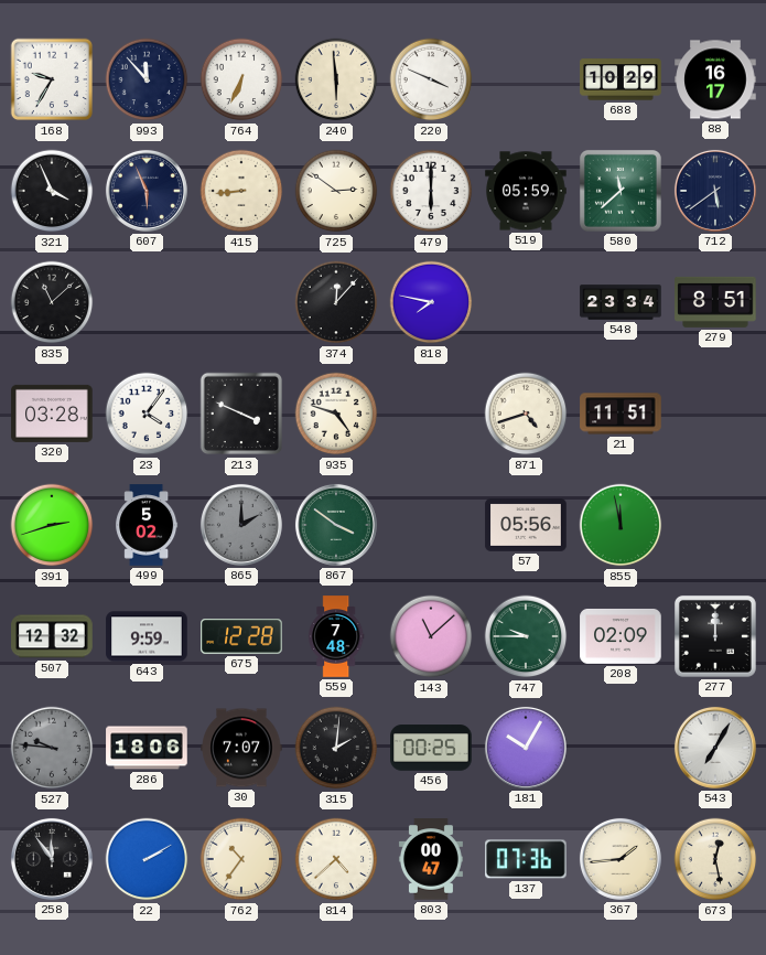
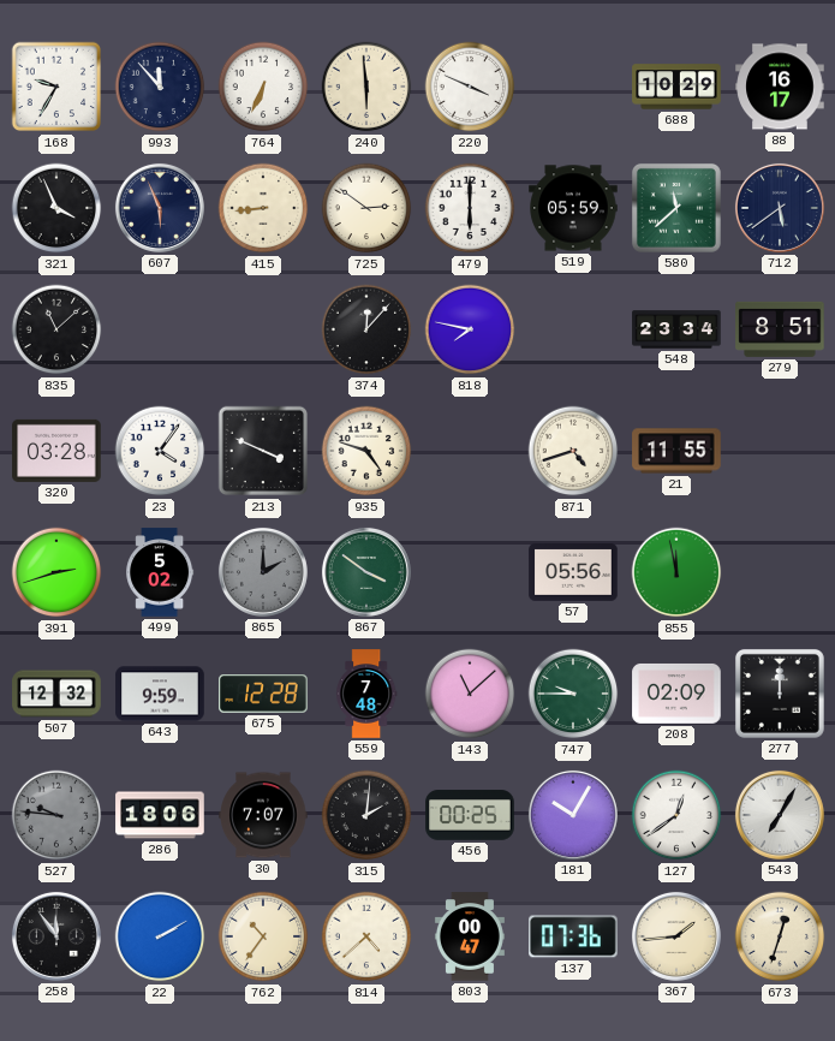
21: 11:51 -> 11:55
127: none -> 12:39
673: 12:28 -> 12:33
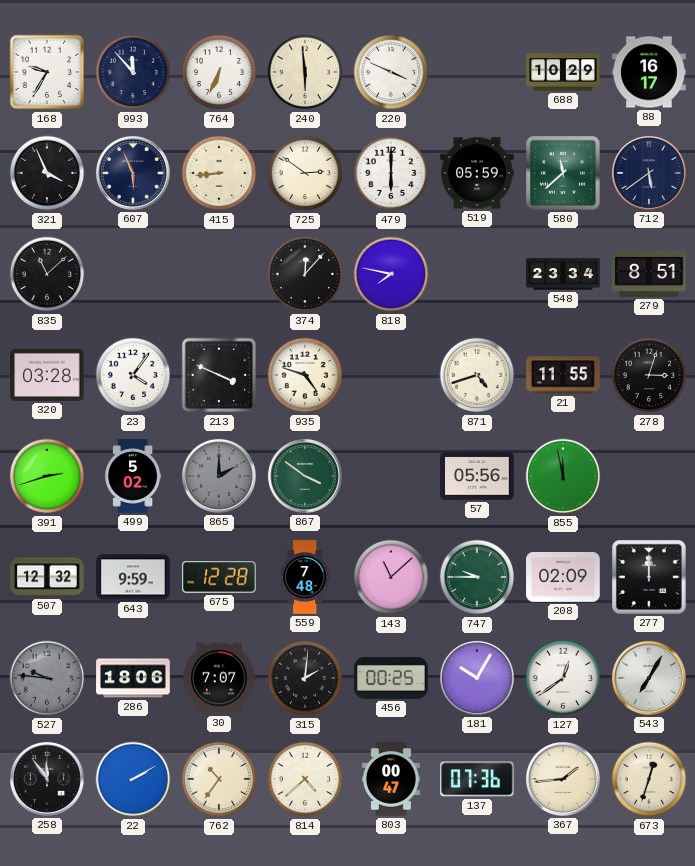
278: none -> 3:03
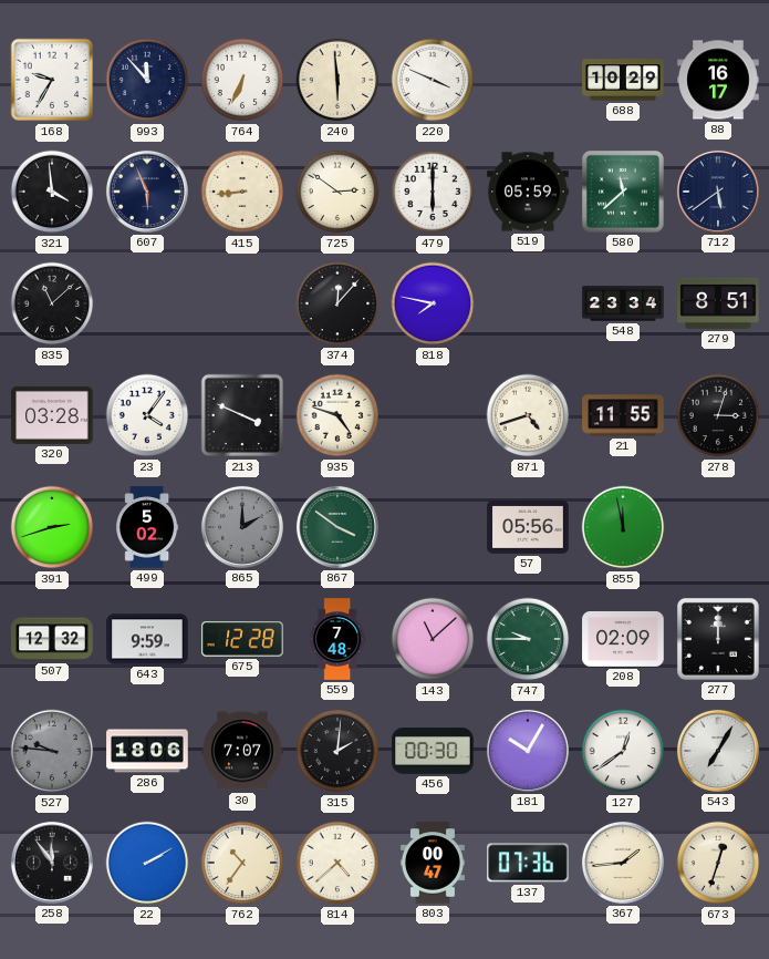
321: 3:56 -> 3:59
456: 00:25 -> 00:30
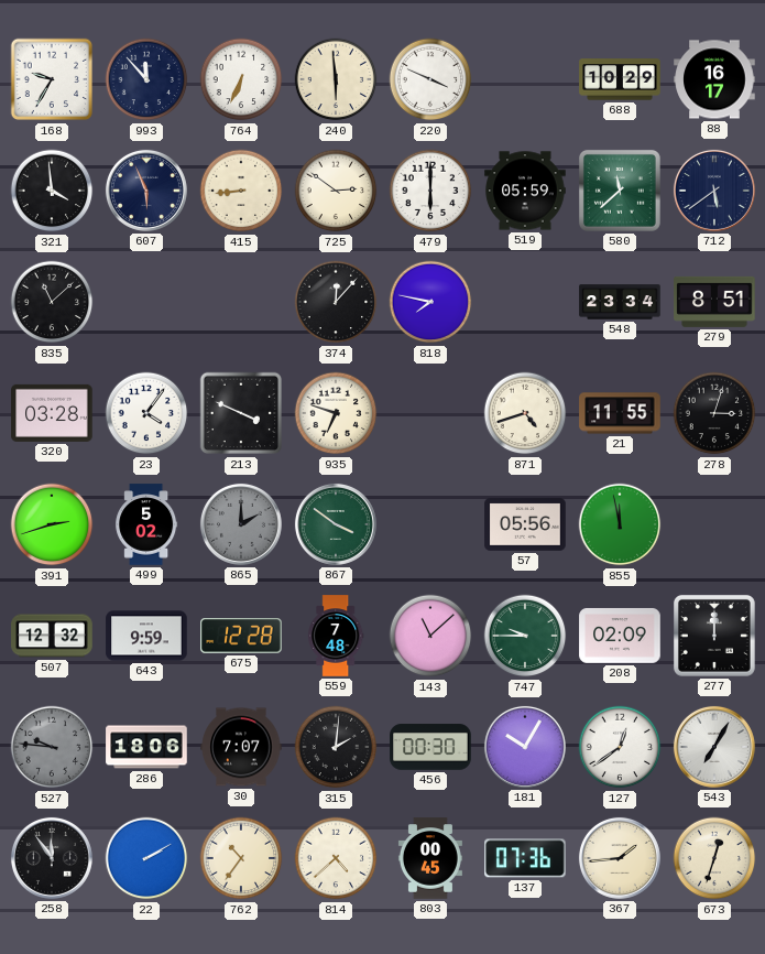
935: 4:48 -> 6:48
803: 00:47 -> 00:45
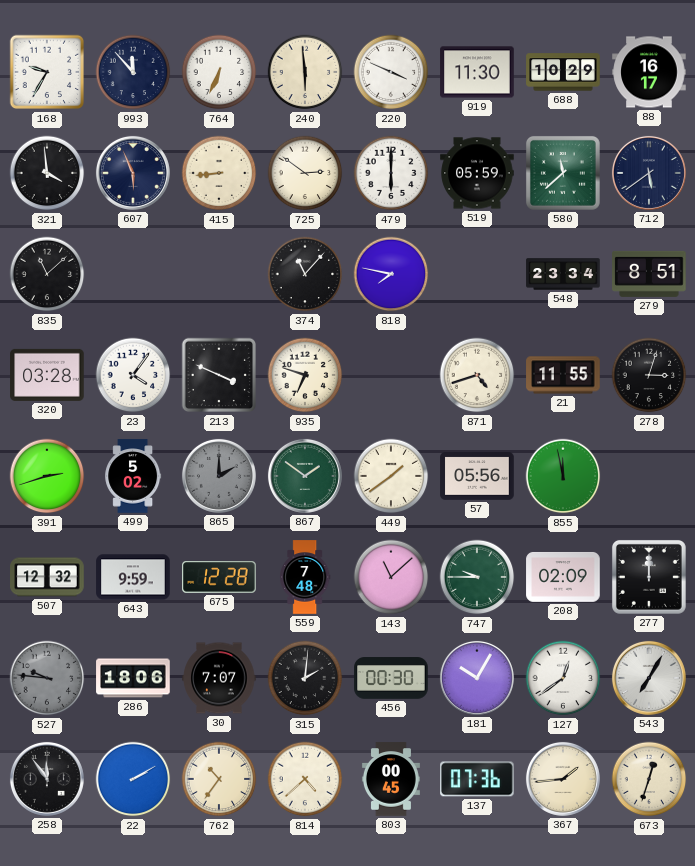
919: none -> 11:30
374: 12:07 -> 11:07
867: 3:51 -> 1:51
449: none -> 1:39
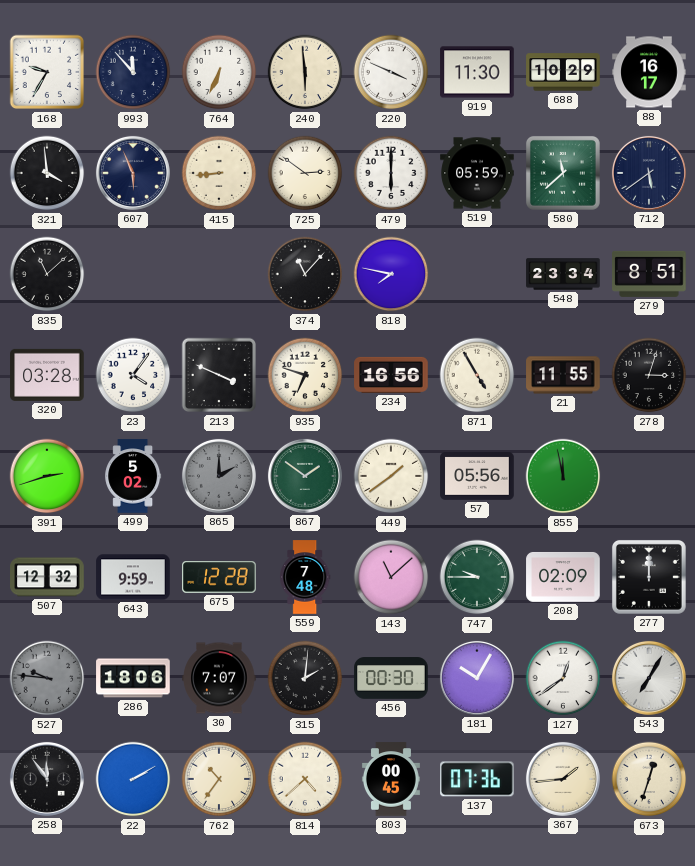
234: none -> 16:56
871: 4:42 -> 4:55
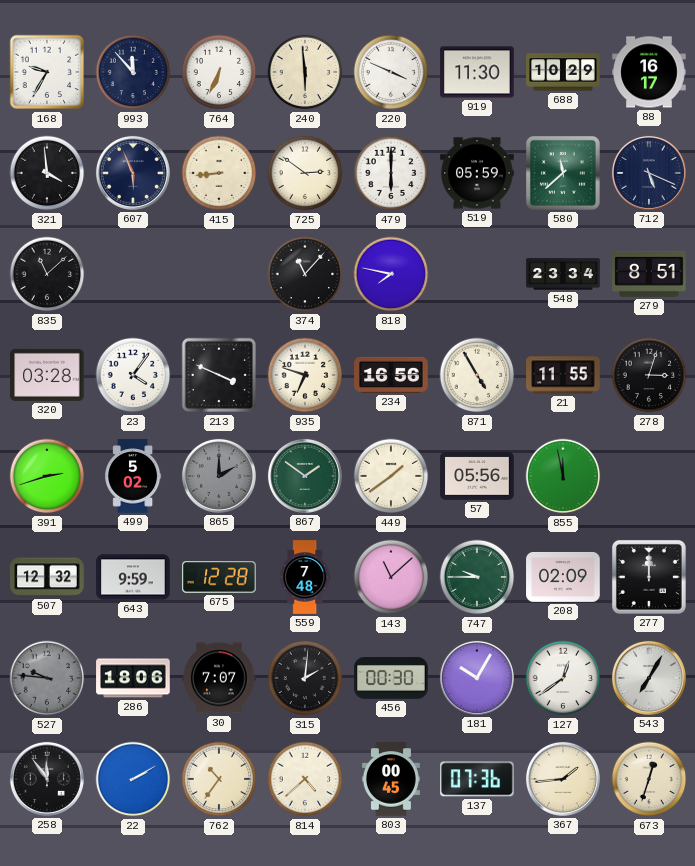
712: 5:39 -> 5:19
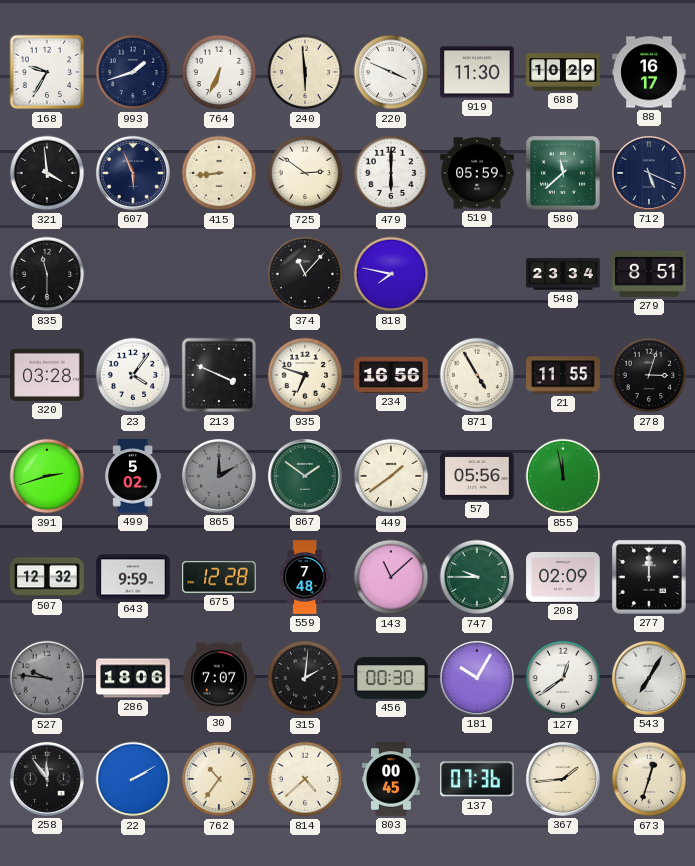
993: 11:53 -> 1:42
835: 11:08 -> 11:30
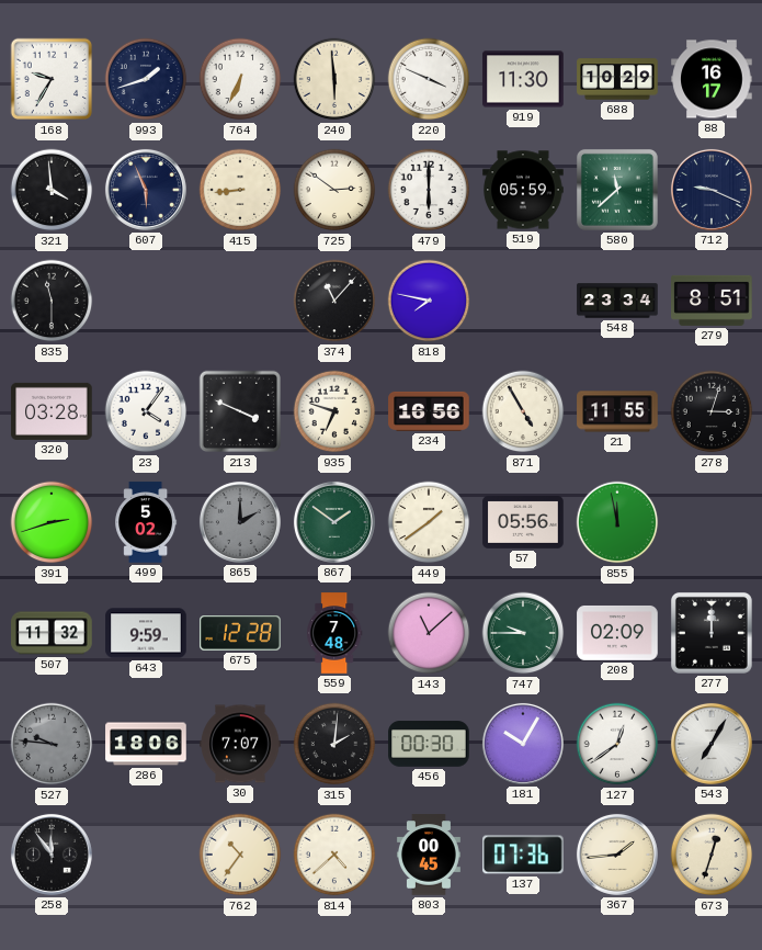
712: 5:19 -> 9:19
507: 12:32 -> 11:32
22: 2:10 -> none
